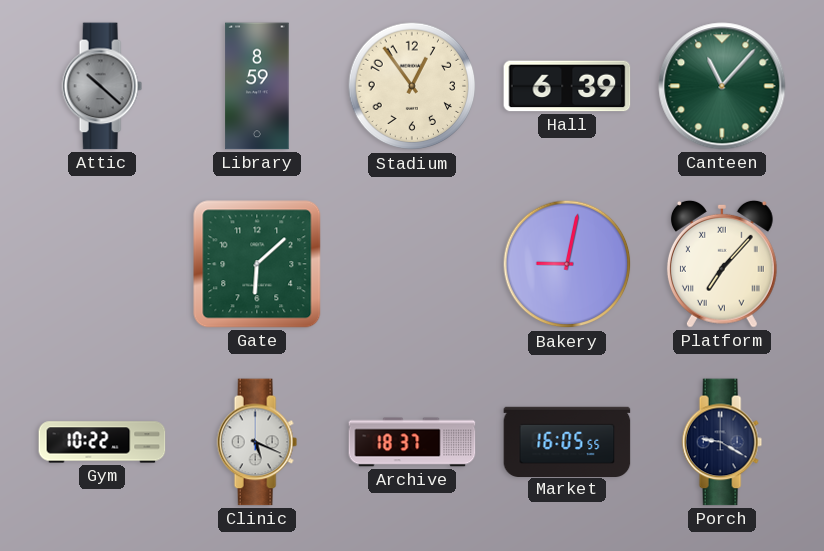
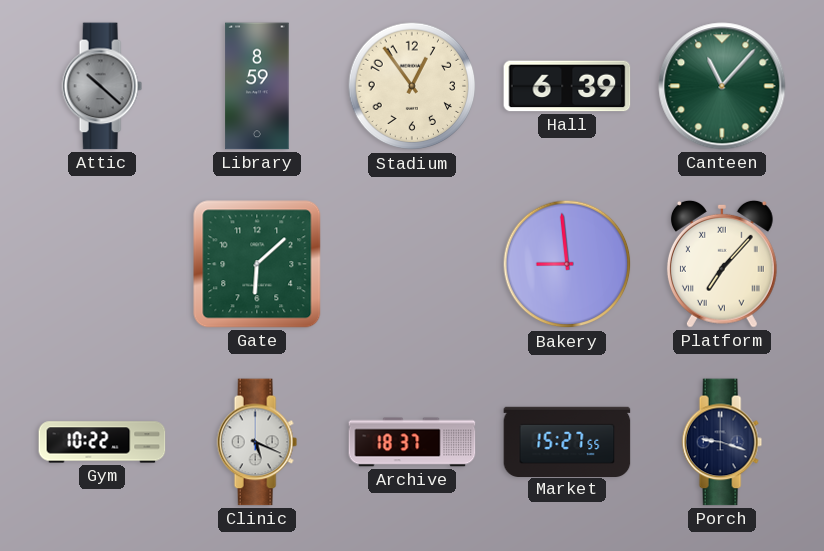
Bakery: 9:02 -> 8:59
Market: 16:05 -> 15:27
Porch: 9:20 -> 9:18
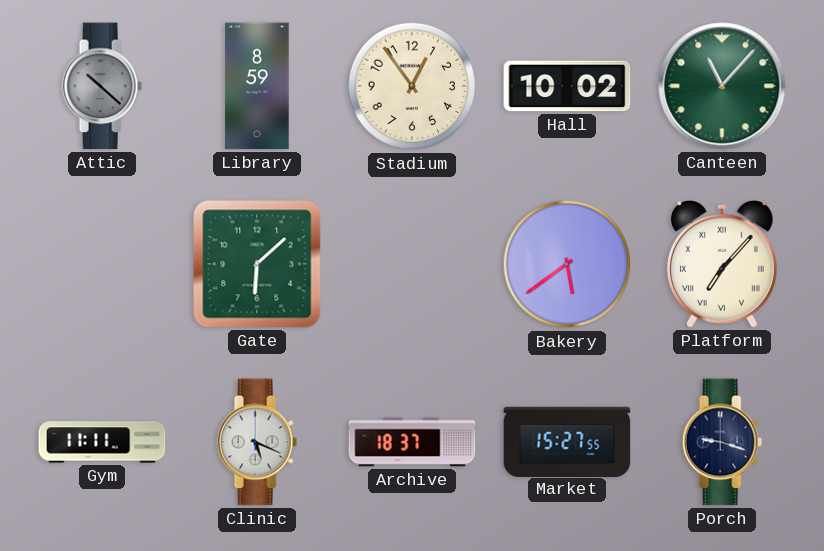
Hall: 6:39 -> 10:02
Bakery: 8:59 -> 5:39
Gym: 10:22 -> 11:11
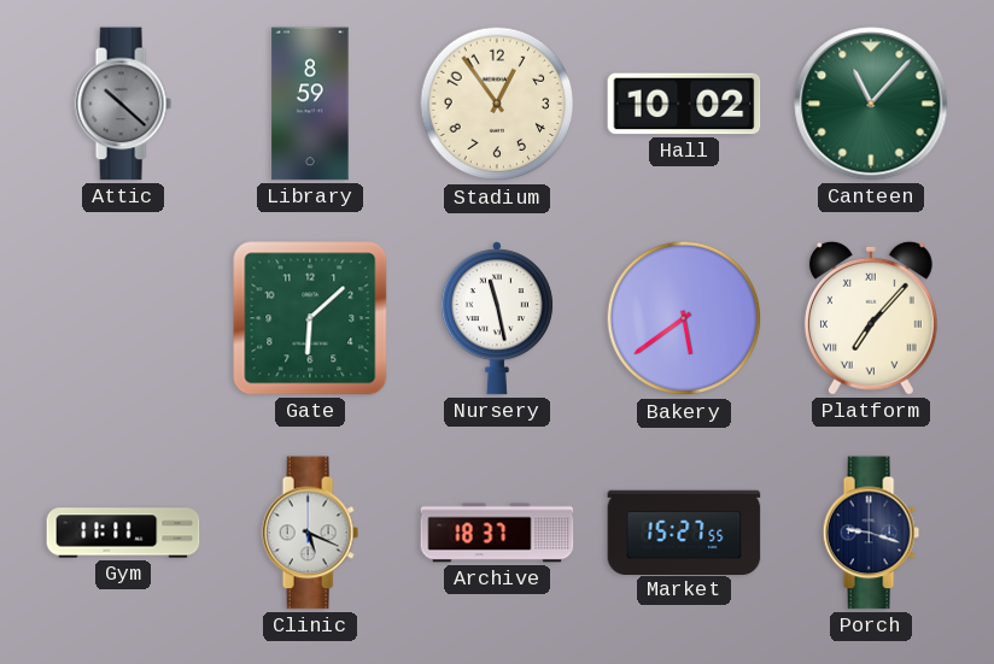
Nursery: none -> 11:28
